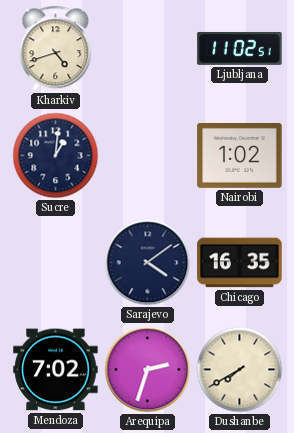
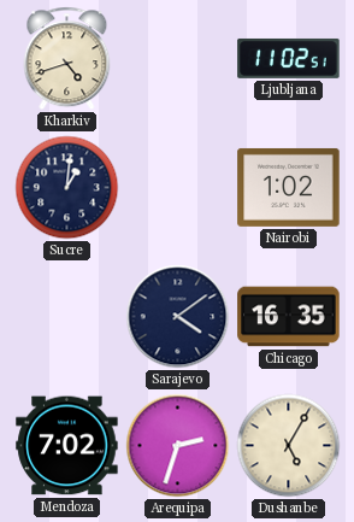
Dushanbe: 7:40 -> 5:05
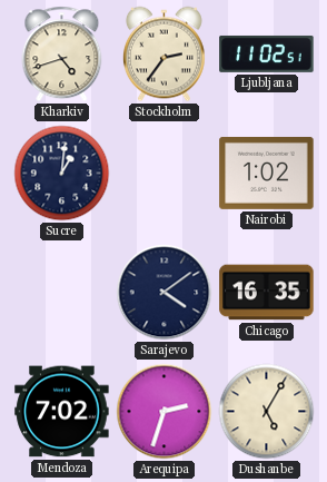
Stockholm: none -> 2:36
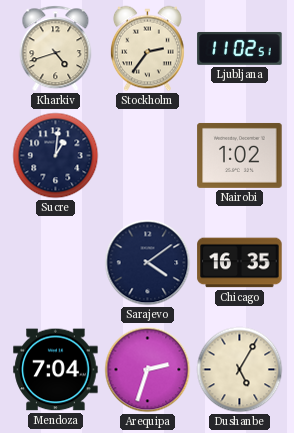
Mendoza: 7:02 -> 7:04
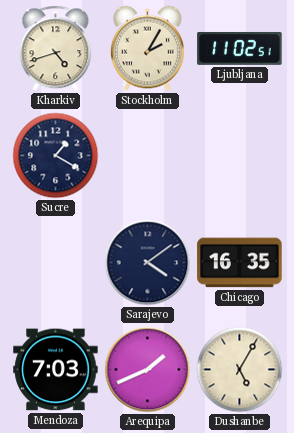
Stockholm: 2:36 -> 2:05
Sucre: 1:01 -> 1:20
Nairobi: 1:02 -> none
Mendoza: 7:04 -> 7:03
Arequipa: 2:33 -> 1:41
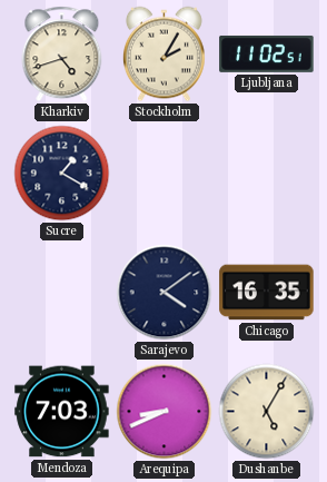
Arequipa: 1:41 -> 8:41
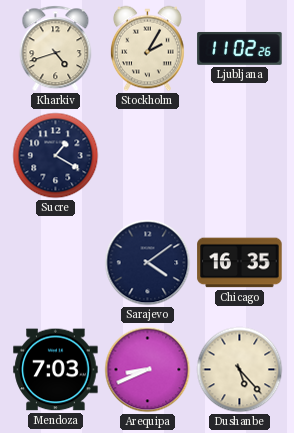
Ljubljana: 11:02:51 -> 11:02:26
Dushanbe: 5:05 -> 5:23
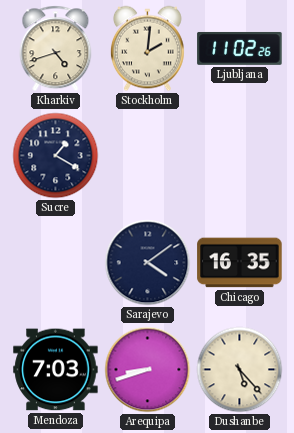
Stockholm: 2:05 -> 2:01
Arequipa: 8:41 -> 8:42
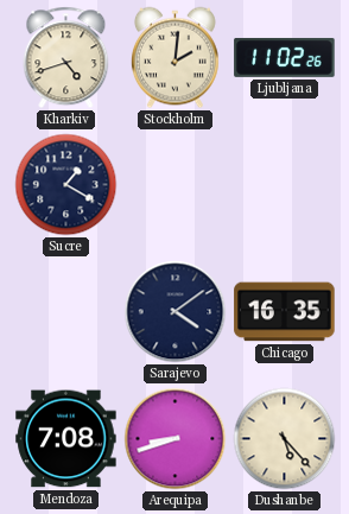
Mendoza: 7:03 -> 7:08
